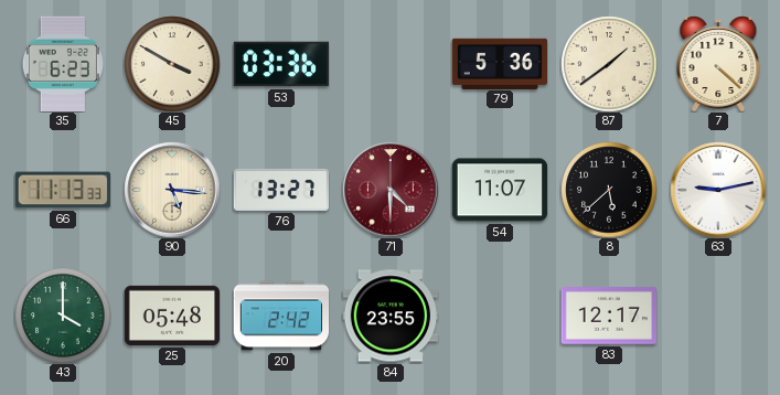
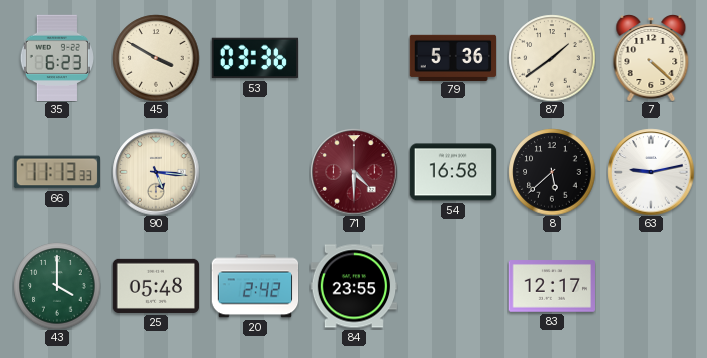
76: 13:27 -> none
54: 11:07 -> 16:58
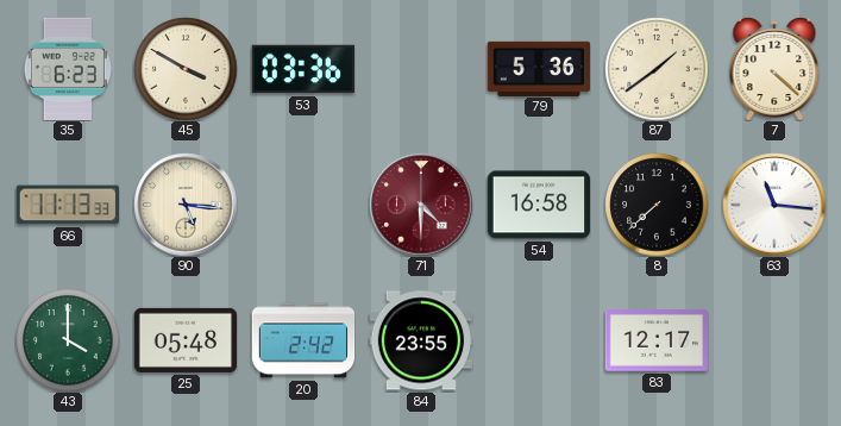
8: 5:38 -> 7:38
63: 9:13 -> 11:16
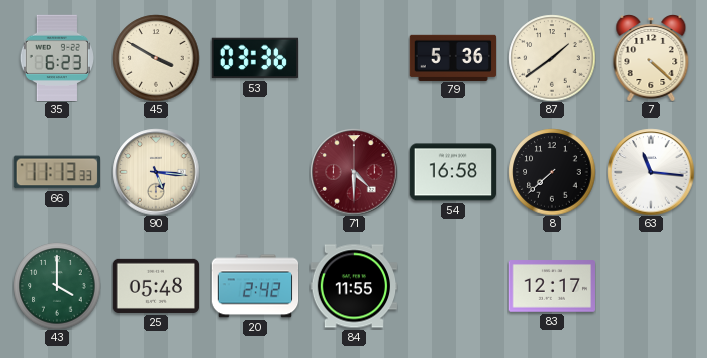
84: 23:55 -> 11:55
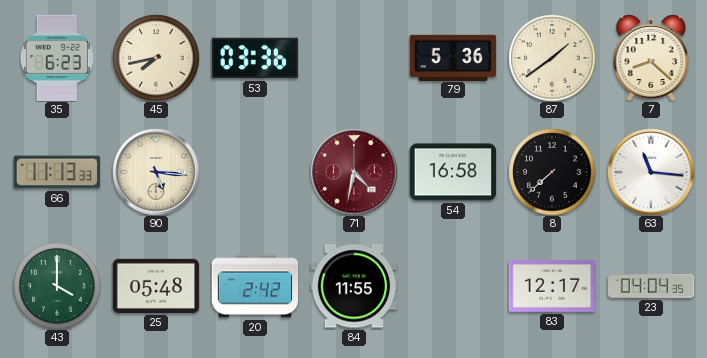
45: 3:50 -> 7:43
7: 4:22 -> 8:22
71: 4:30 -> 4:32
23: none -> 04:04
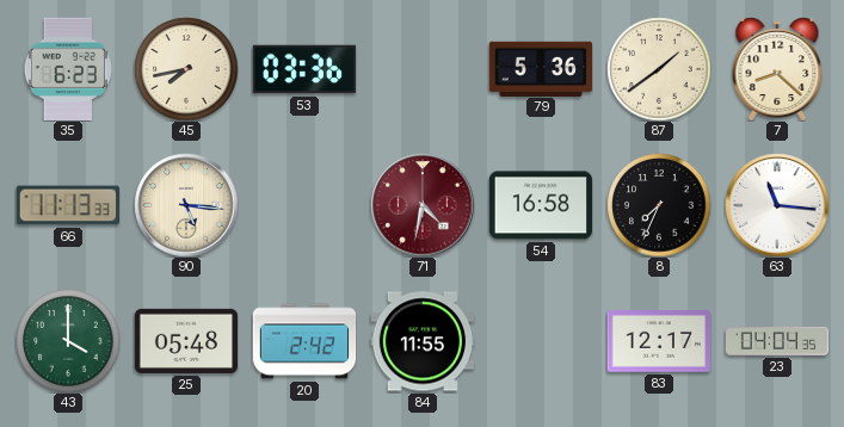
8: 7:38 -> 7:34
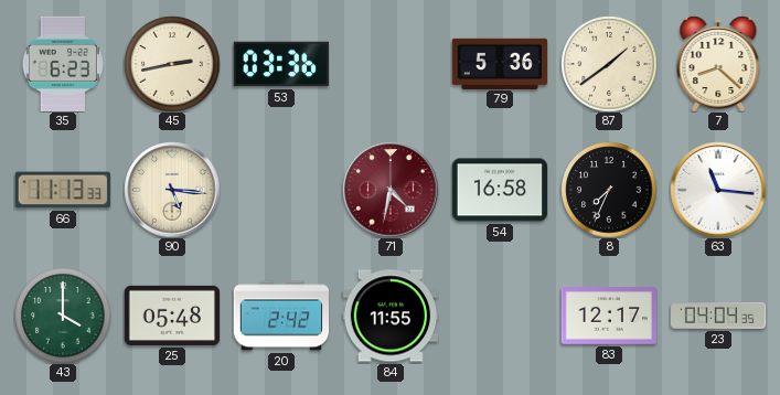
45: 7:43 -> 2:43
